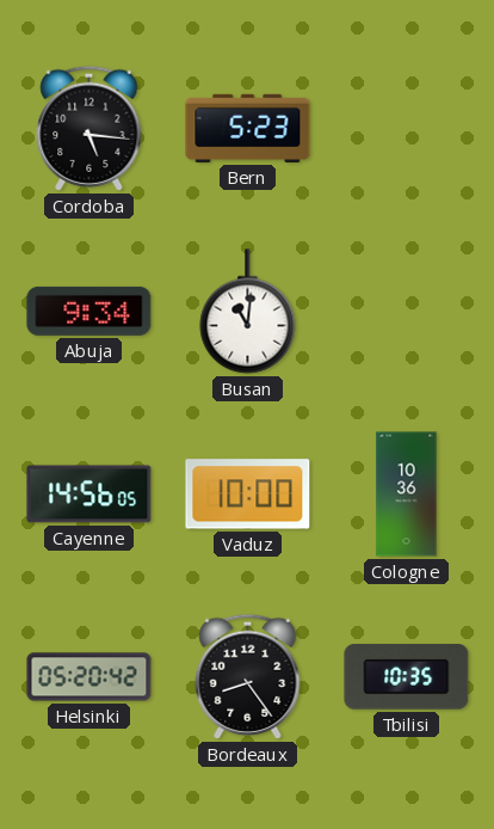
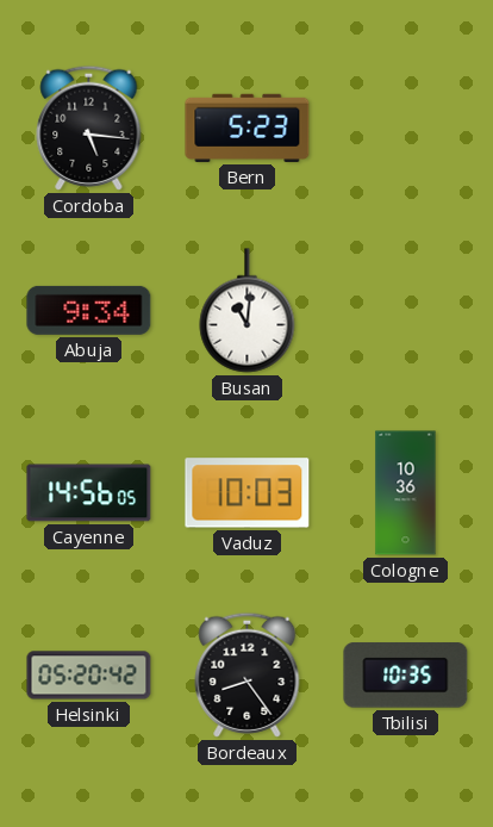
Vaduz: 10:00 -> 10:03
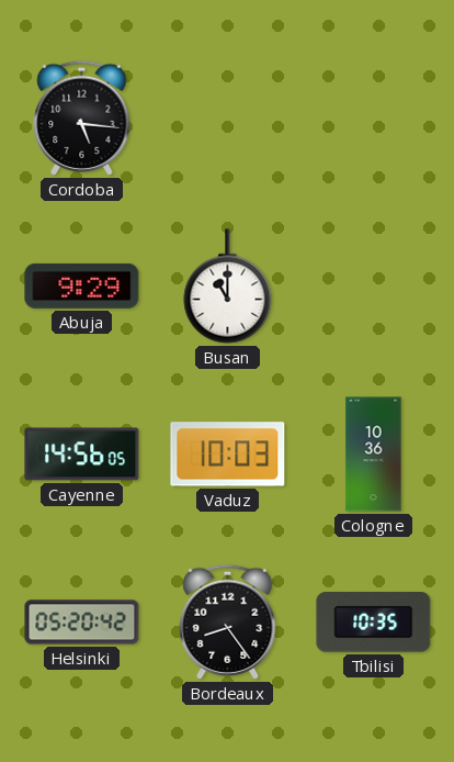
Bern: 5:23 -> none
Abuja: 9:34 -> 9:29
Busan: 11:01 -> 11:00
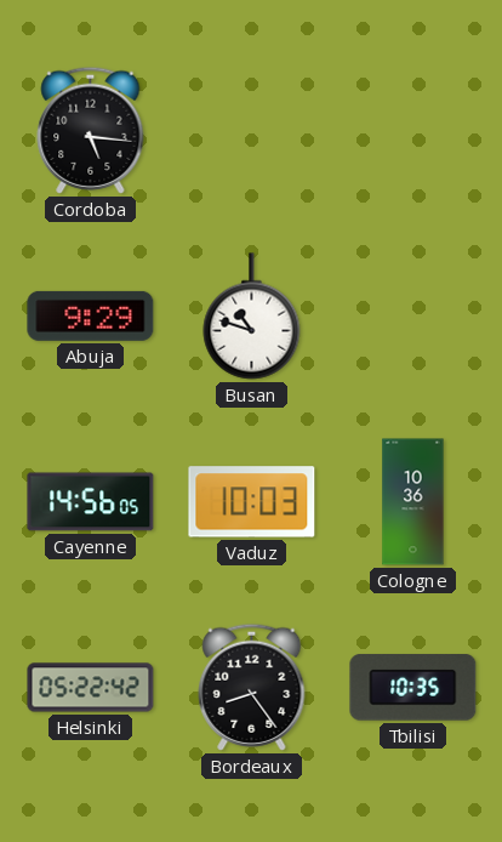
Busan: 11:00 -> 10:48
Helsinki: 05:20 -> 05:22
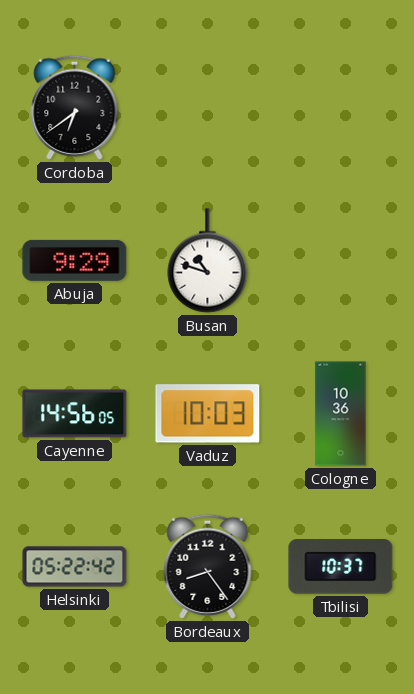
Cordoba: 5:16 -> 6:39
Tbilisi: 10:35 -> 10:37
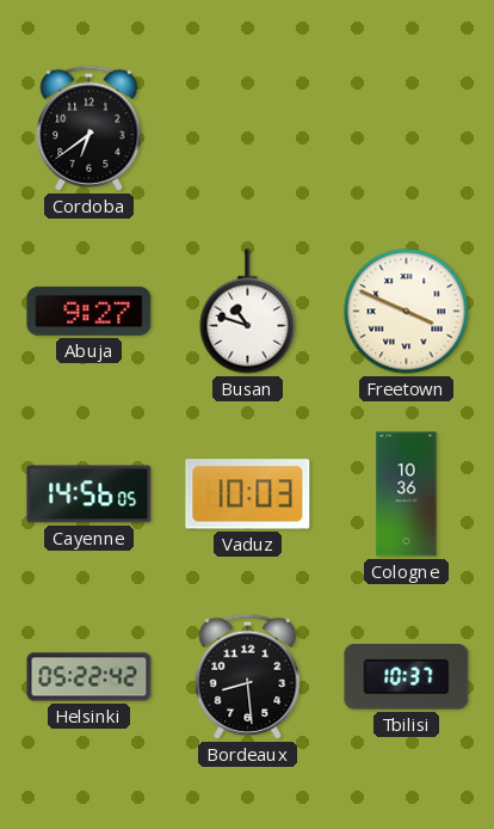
Abuja: 9:29 -> 9:27
Freetown: none -> 3:49
Bordeaux: 8:24 -> 8:29
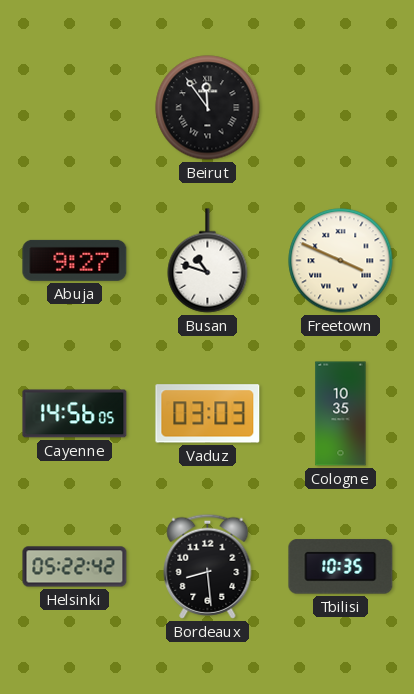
Cordoba: 6:39 -> none
Beirut: none -> 11:54
Vaduz: 10:03 -> 03:03
Cologne: 10:36 -> 10:35
Tbilisi: 10:37 -> 10:35
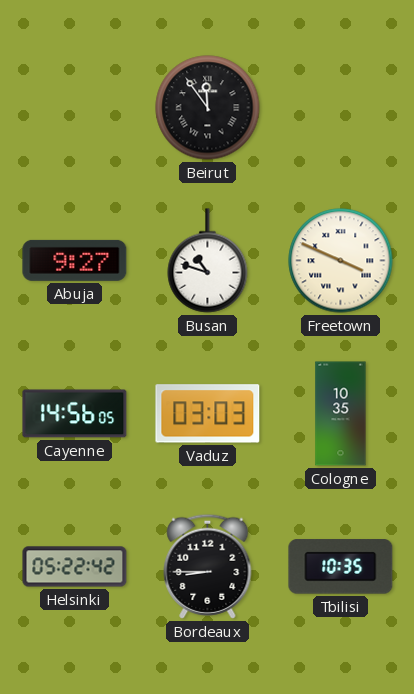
Bordeaux: 8:29 -> 8:45
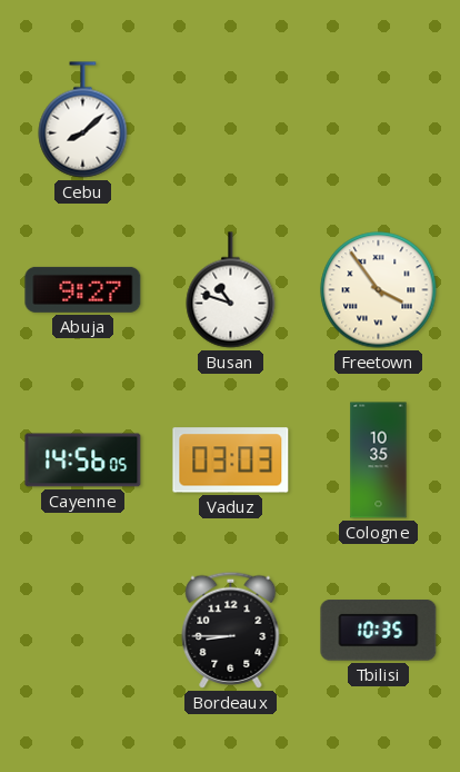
Cebu: none -> 8:08
Beirut: 11:54 -> none
Freetown: 3:49 -> 3:54
Helsinki: 05:22 -> none
